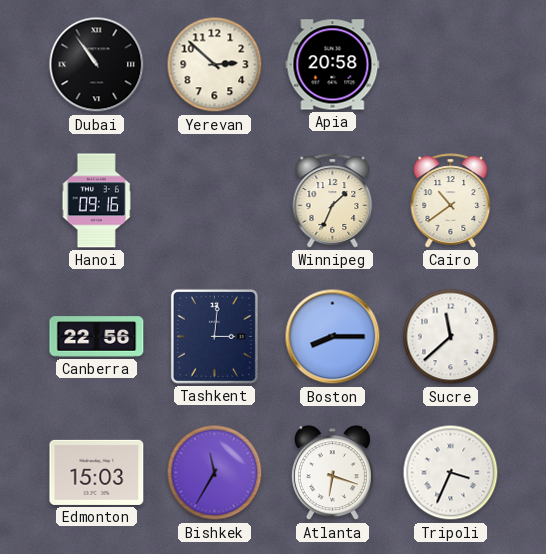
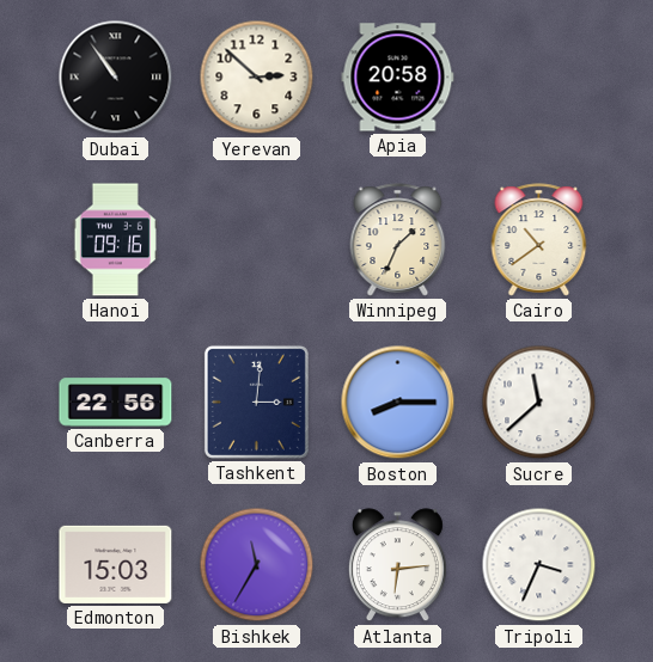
Atlanta: 6:18 -> 6:14
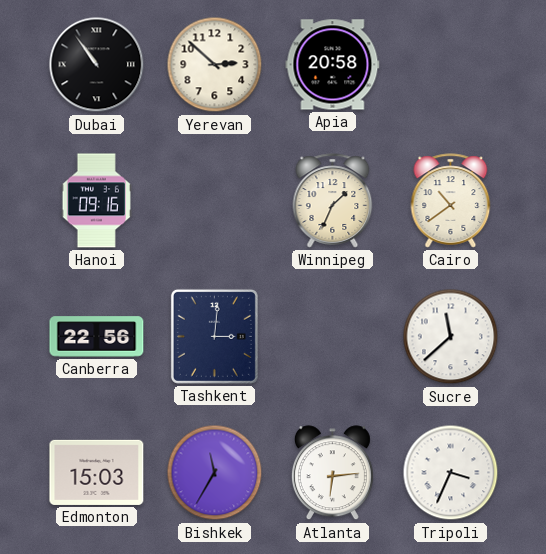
Boston: 8:15 -> none
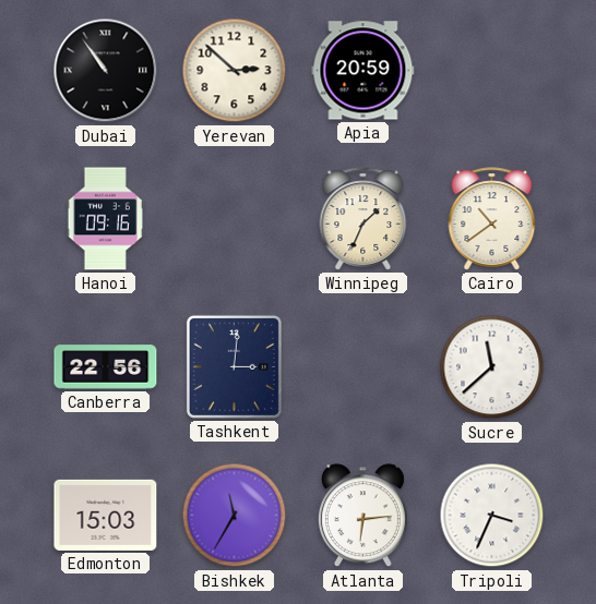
Apia: 20:58 -> 20:59
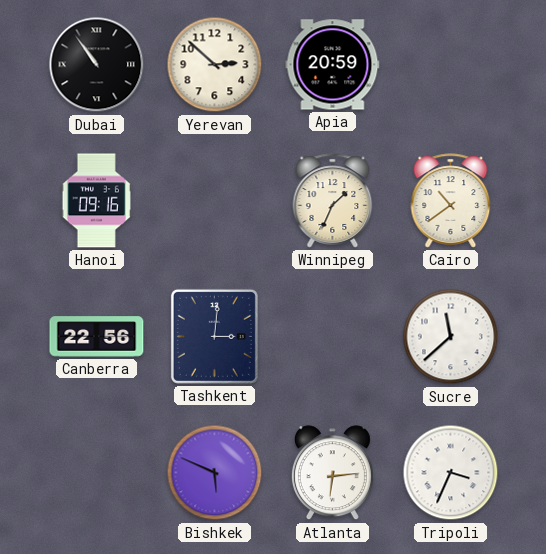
Edmonton: 15:03 -> none
Bishkek: 11:35 -> 5:49
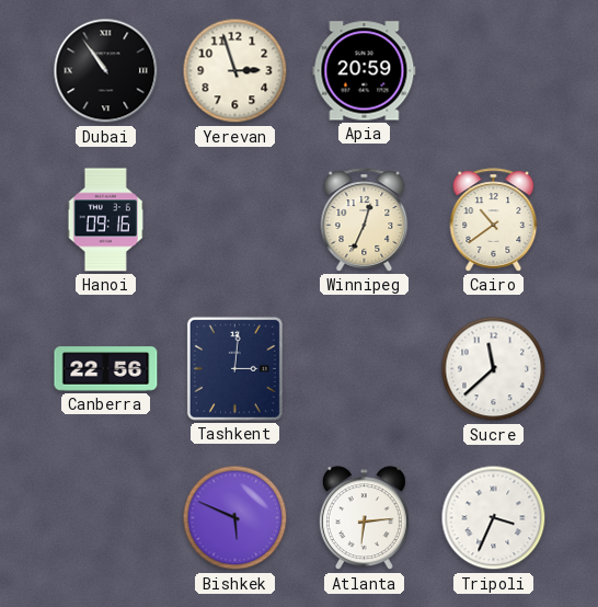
Yerevan: 2:52 -> 2:57
Winnipeg: 1:34 -> 12:34
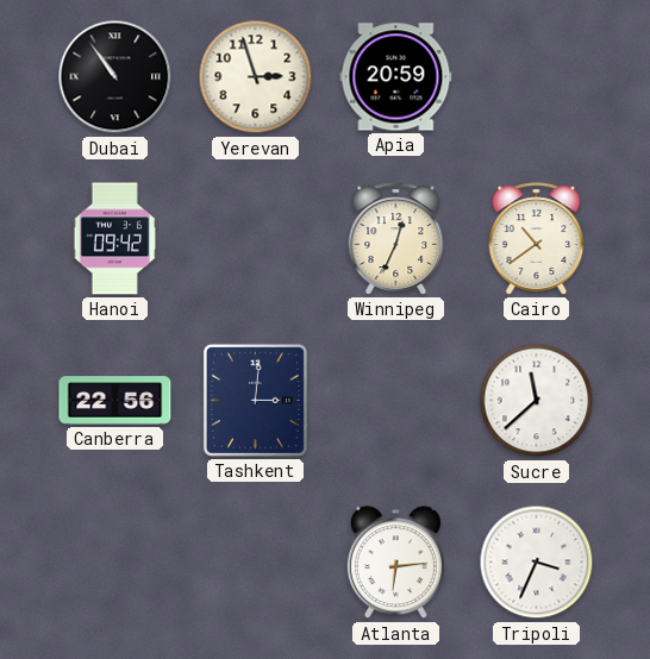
Hanoi: 09:16 -> 09:42
Bishkek: 5:49 -> none
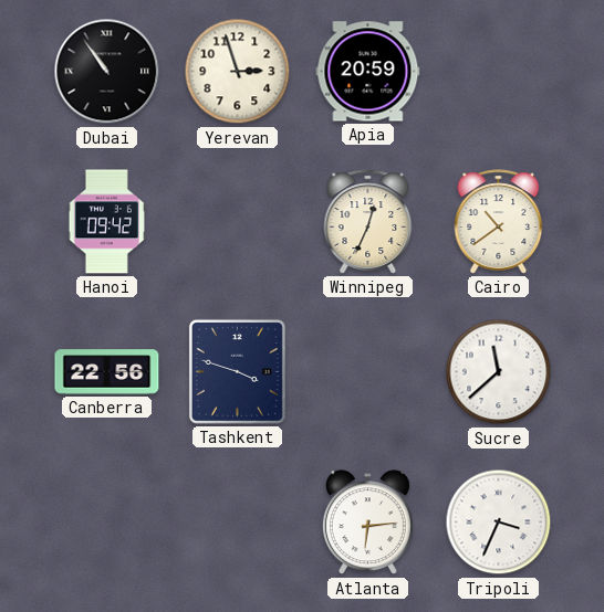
Tashkent: 3:01 -> 3:48
